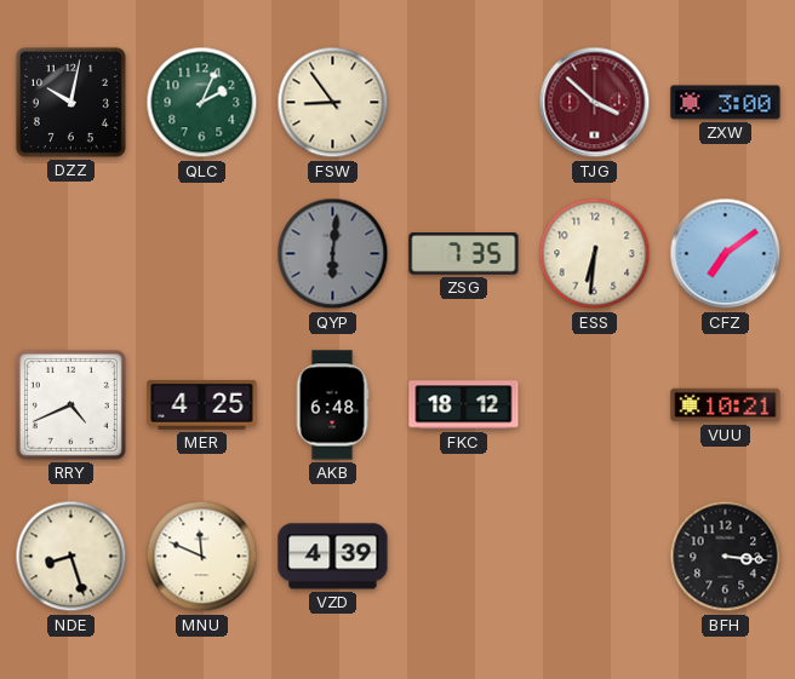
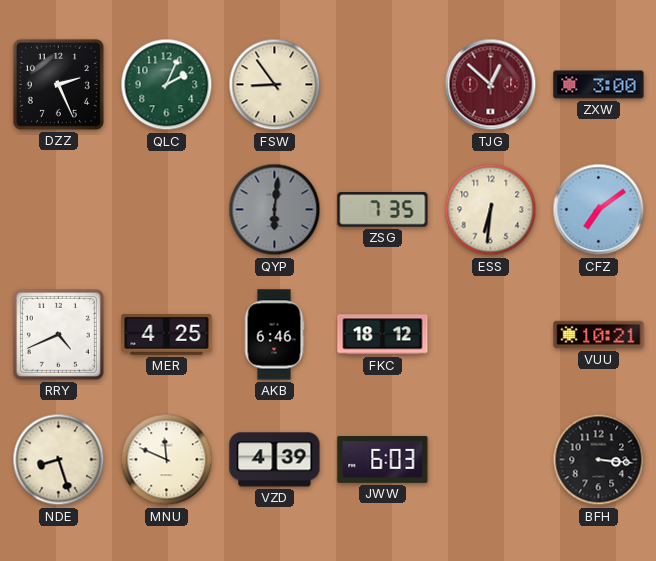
DZZ: 10:02 -> 2:26
TJG: 3:52 -> 12:52
AKB: 6:48 -> 6:46
JWW: none -> 6:03
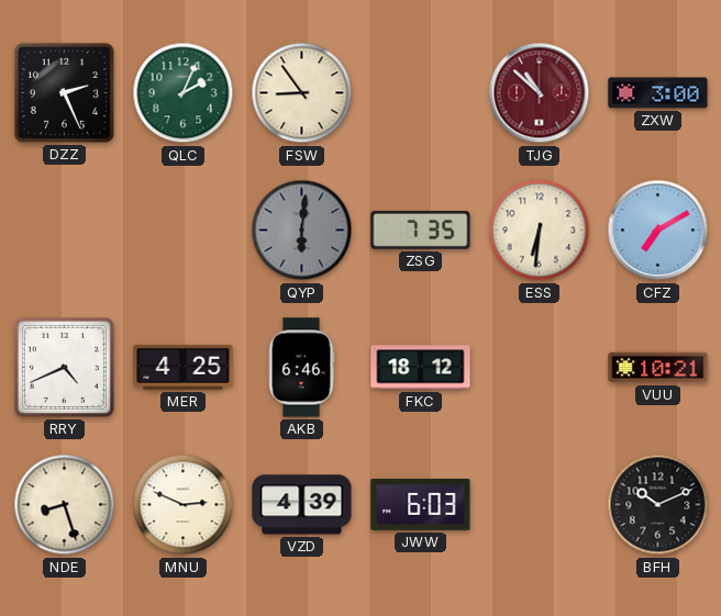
TJG: 12:52 -> 10:52
CFZ: 7:09 -> 7:10
MNU: 11:49 -> 2:49
BFH: 3:16 -> 10:11
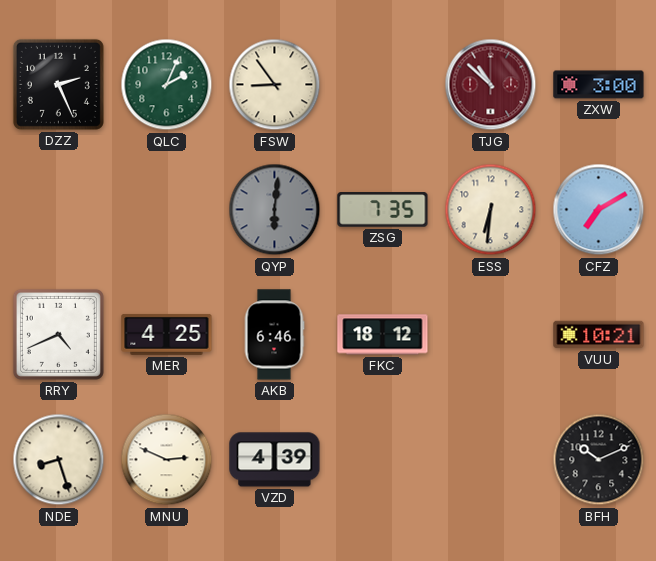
JWW: 6:03 -> none
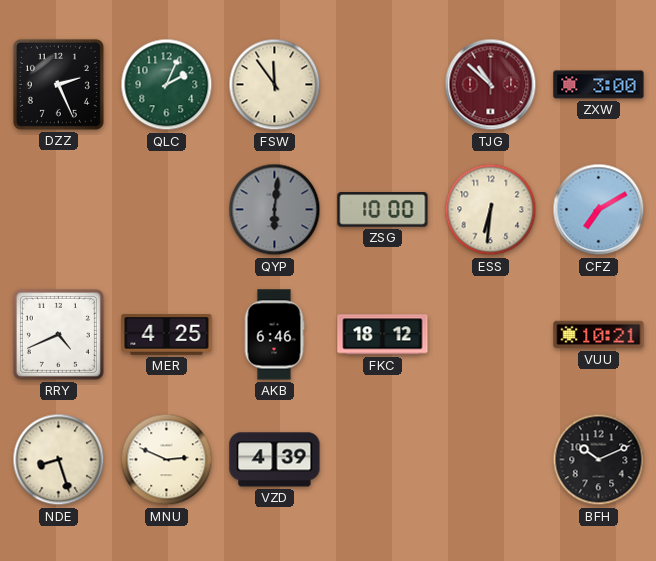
FSW: 8:54 -> 11:54
ZSG: 7:35 -> 10:00
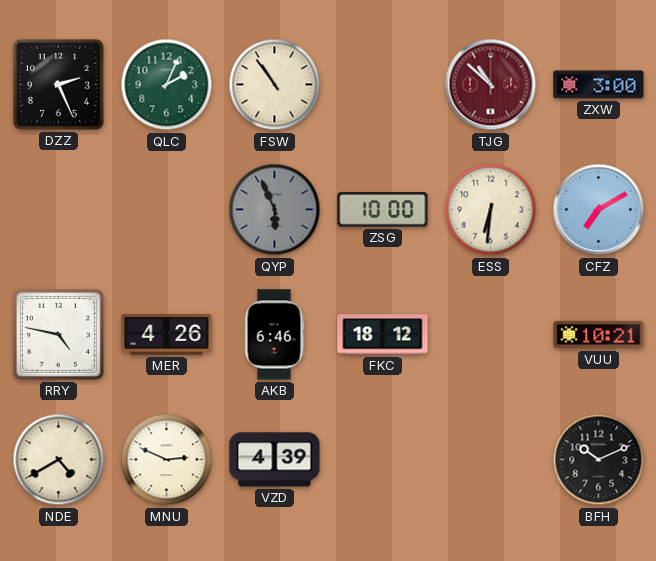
FSW: 11:54 -> 10:54
QYP: 6:01 -> 5:56
RRY: 4:41 -> 4:47
MER: 4:25 -> 4:26
NDE: 8:27 -> 4:40
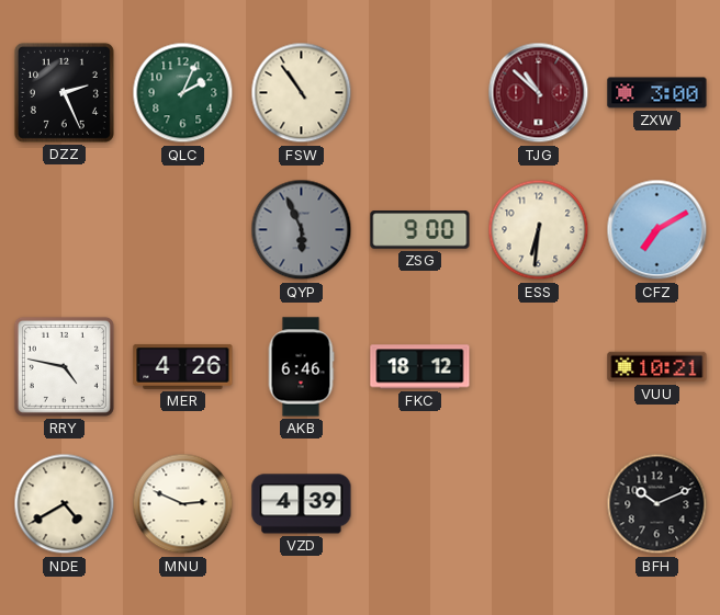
ZSG: 10:00 -> 9:00
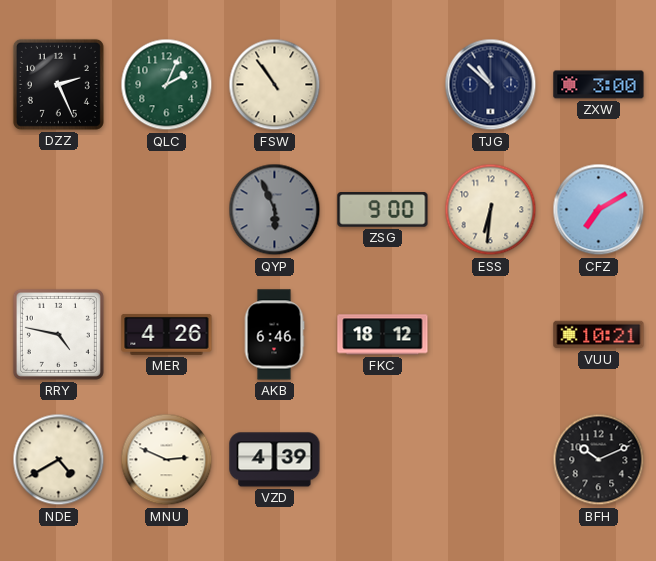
TJG dial: burgundy -> navy
